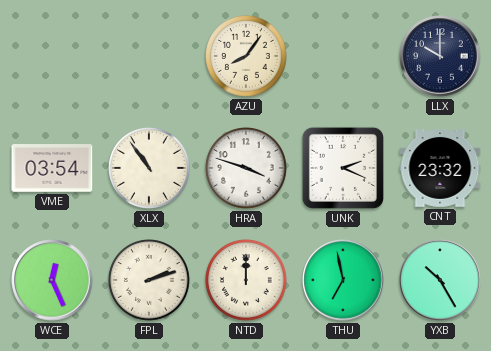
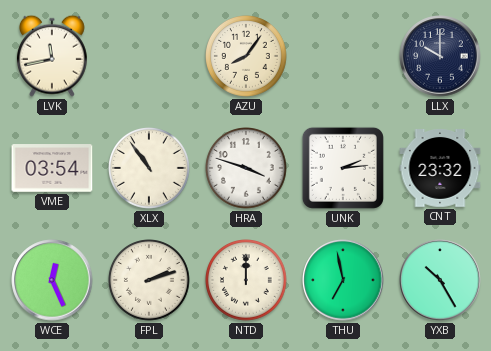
LVK: none -> 11:43
UNK: 2:19 -> 2:14
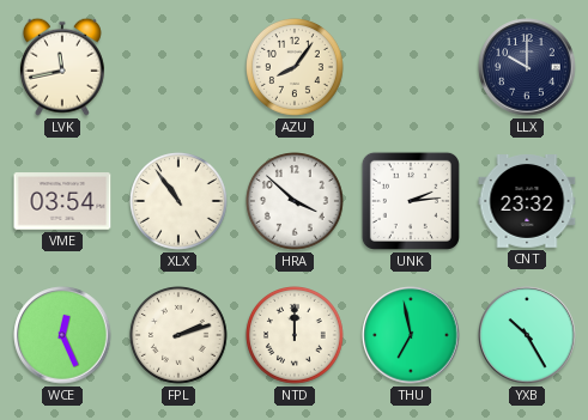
HRA: 3:48 -> 3:52
